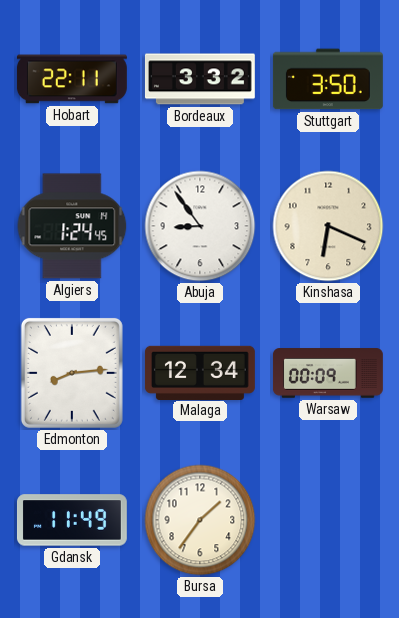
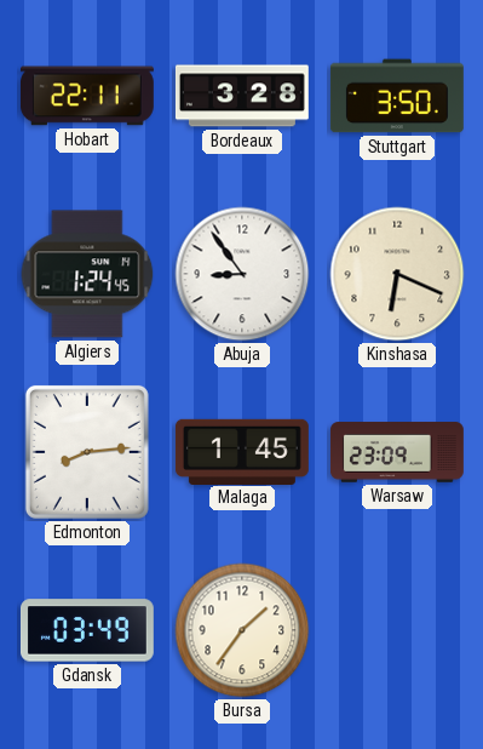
Bordeaux: 3:32 -> 3:28
Malaga: 12:34 -> 1:45
Warsaw: 00:09 -> 23:09
Gdansk: 11:49 -> 03:49
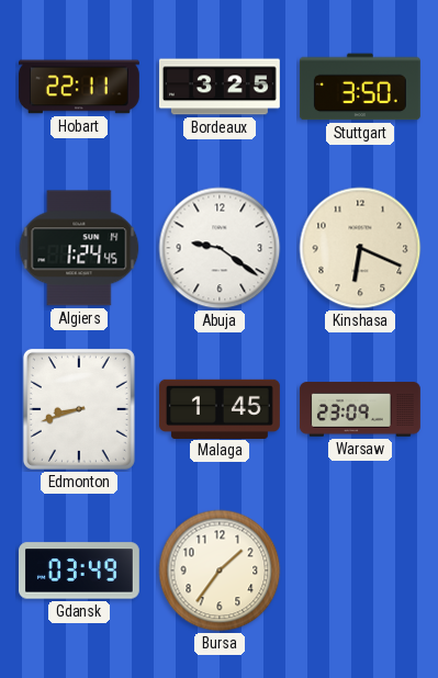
Bordeaux: 3:28 -> 3:25
Abuja: 8:54 -> 9:21
Edmonton: 8:14 -> 8:42
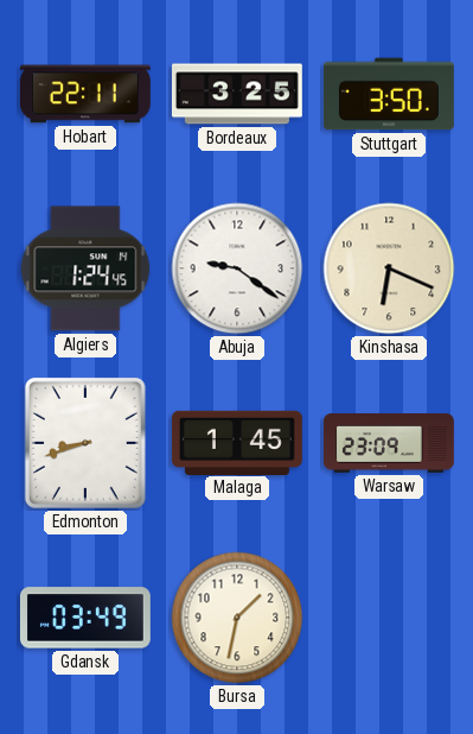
Bursa: 1:36 -> 1:32
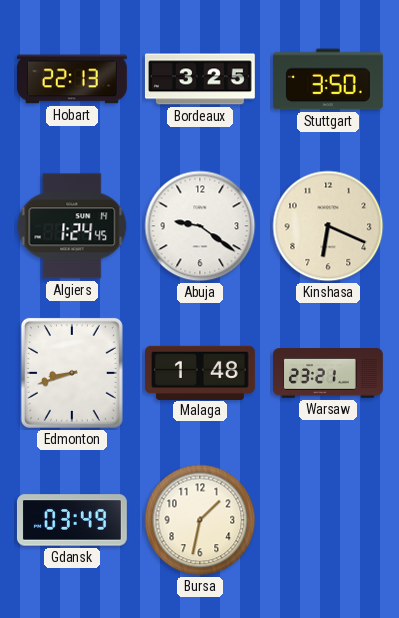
Hobart: 22:11 -> 22:13
Malaga: 1:45 -> 1:48
Warsaw: 23:09 -> 23:21
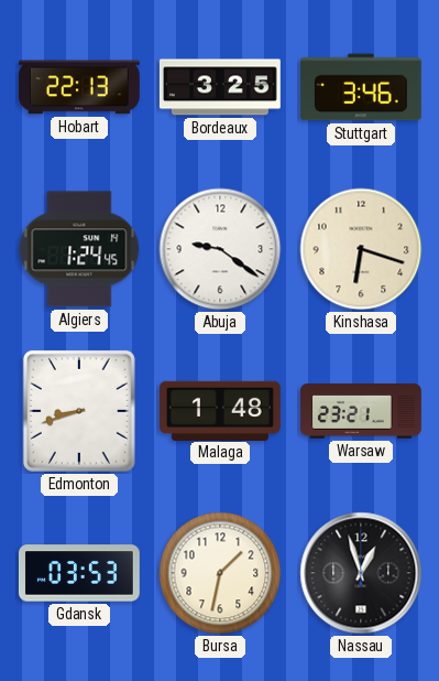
Stuttgart: 3:50 -> 3:46
Kinshasa: 6:19 -> 6:18
Gdansk: 03:49 -> 03:53
Nassau: none -> 12:57
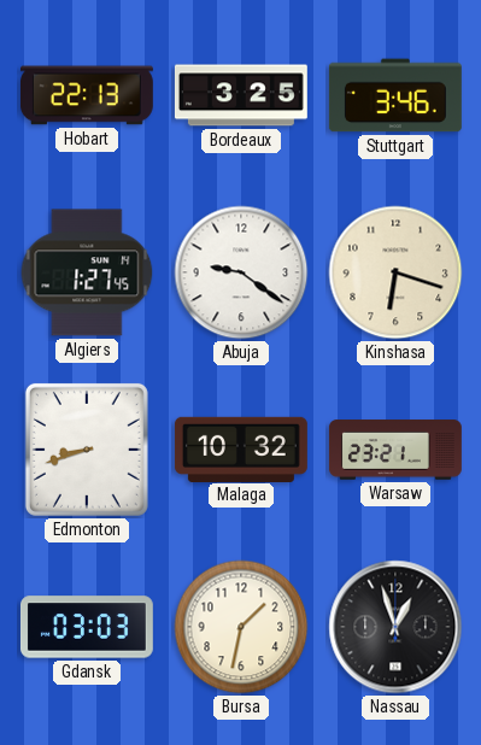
Algiers: 1:24 -> 1:27
Malaga: 1:48 -> 10:32
Gdansk: 03:53 -> 03:03
